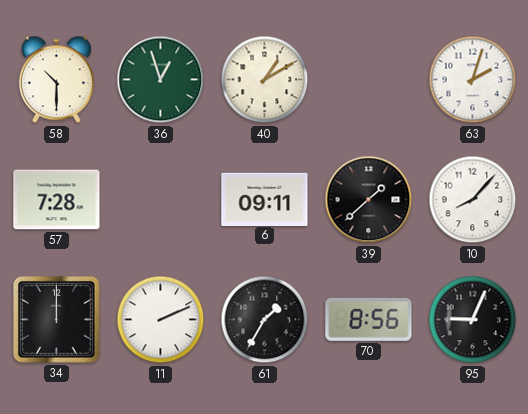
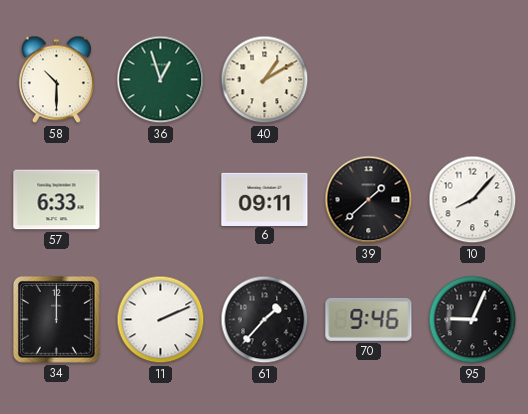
63: 2:03 -> none
57: 7:28 -> 6:33
61: 1:35 -> 1:37
70: 8:56 -> 9:46
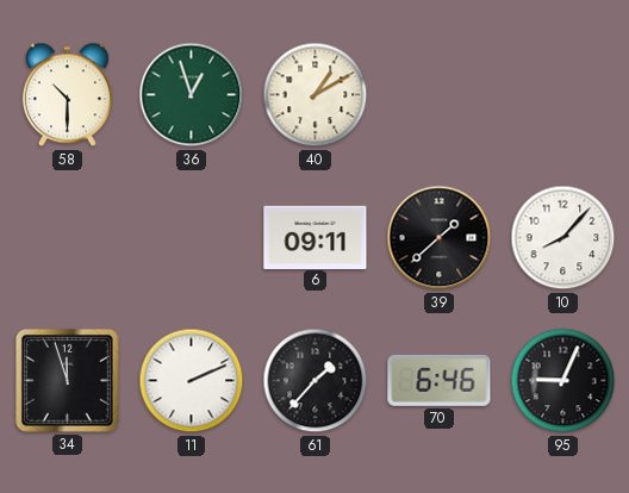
57: 6:33 -> none
34: 12:00 -> 11:57
70: 9:46 -> 6:46
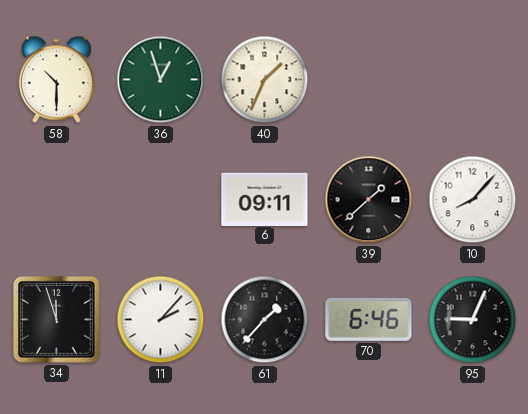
40: 1:10 -> 1:34
11: 2:11 -> 2:07
